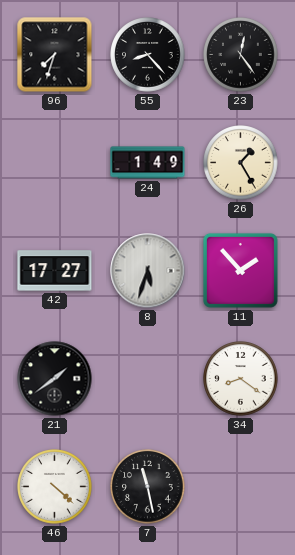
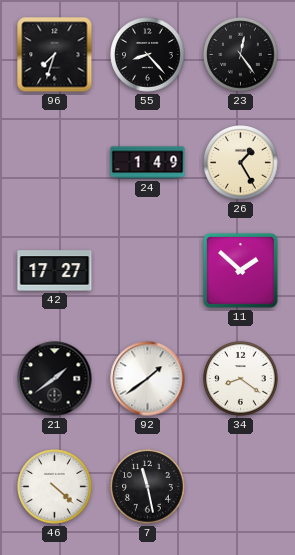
8: 5:33 -> none
11: 1:53 -> 1:52
92: none -> 1:39
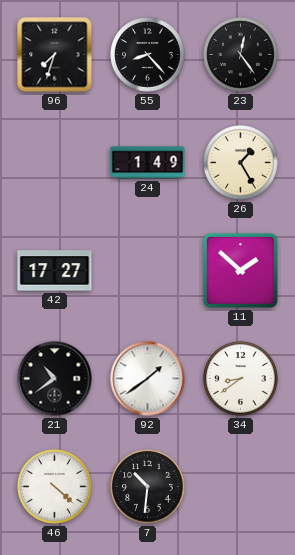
21: 1:39 -> 10:39
34: 8:21 -> 8:39
7: 11:28 -> 10:31
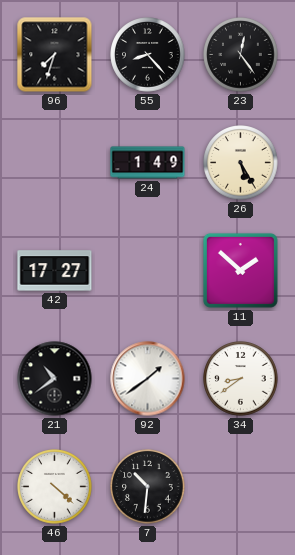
26: 1:25 -> 5:25
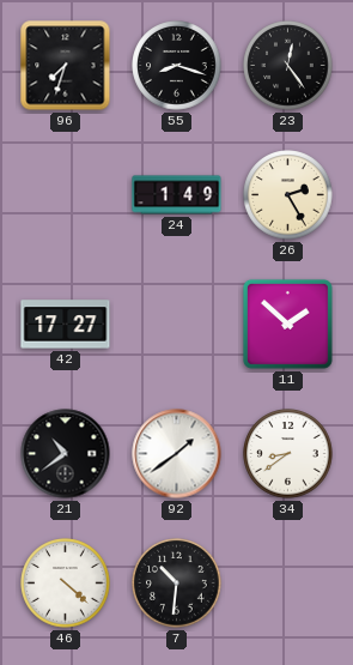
55: 8:23 -> 8:18
26: 5:25 -> 2:25
